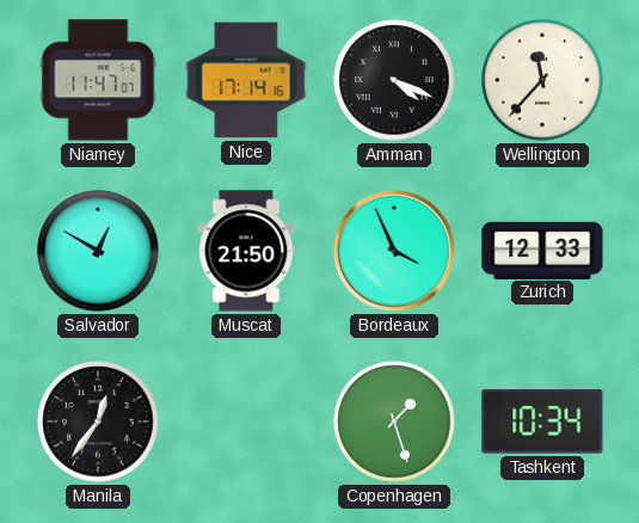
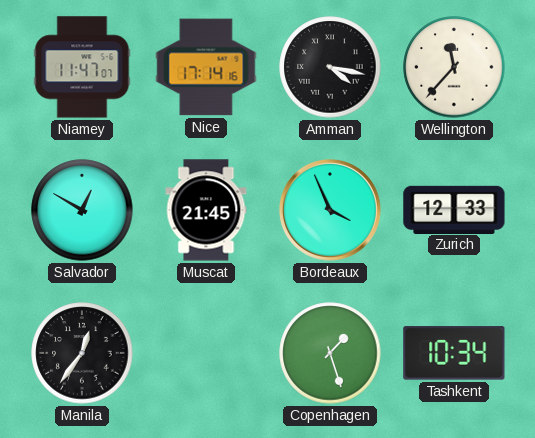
Amman: 4:19 -> 4:17
Muscat: 21:50 -> 21:45
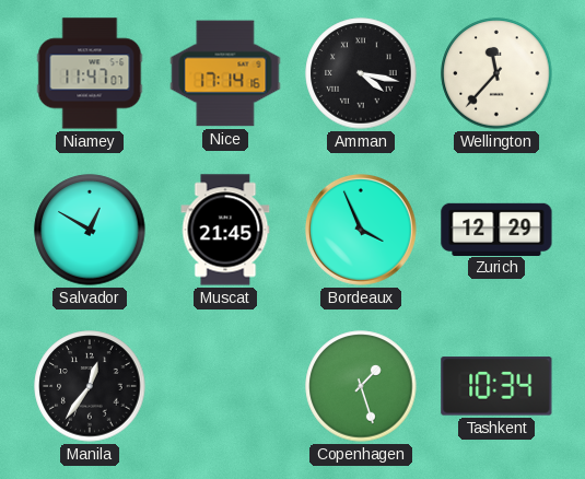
Zurich: 12:33 -> 12:29
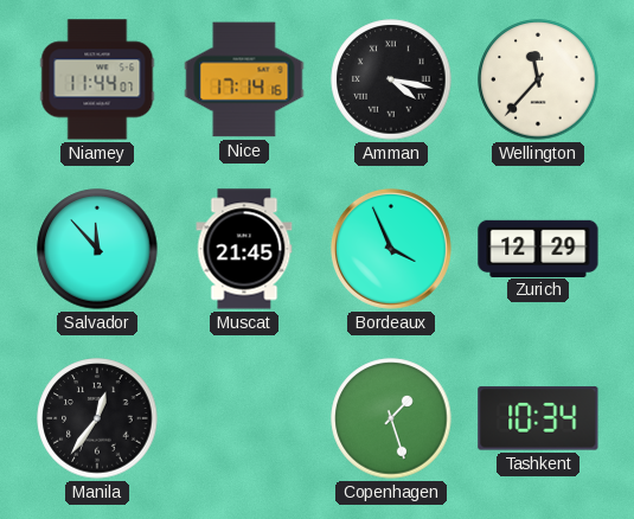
Niamey: 11:47 -> 11:44
Salvador: 12:50 -> 11:53
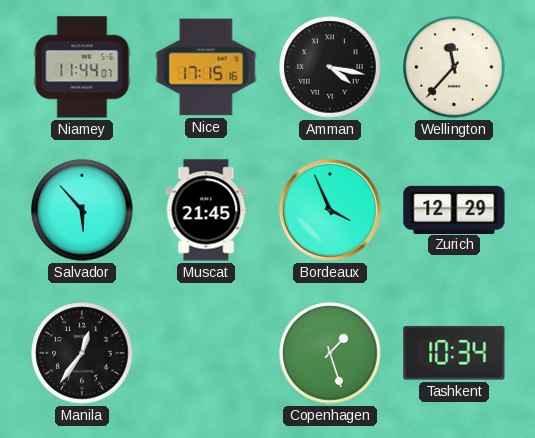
Nice: 17:14 -> 17:15
Salvador: 11:53 -> 5:53
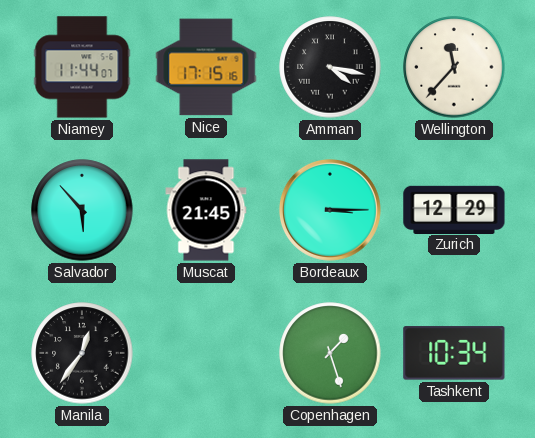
Bordeaux: 3:56 -> 3:15
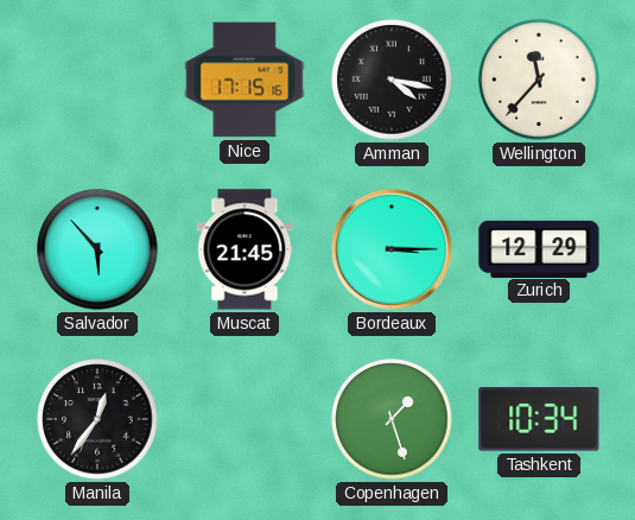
Niamey: 11:44 -> none
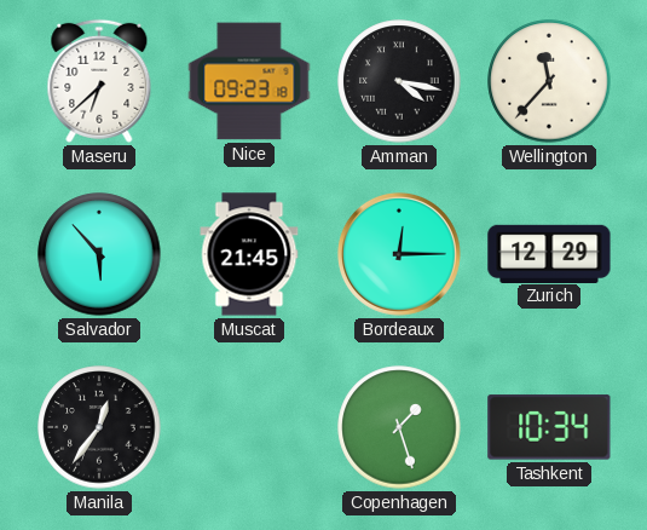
Maseru: none -> 6:38
Nice: 17:15 -> 09:23
Bordeaux: 3:15 -> 12:15
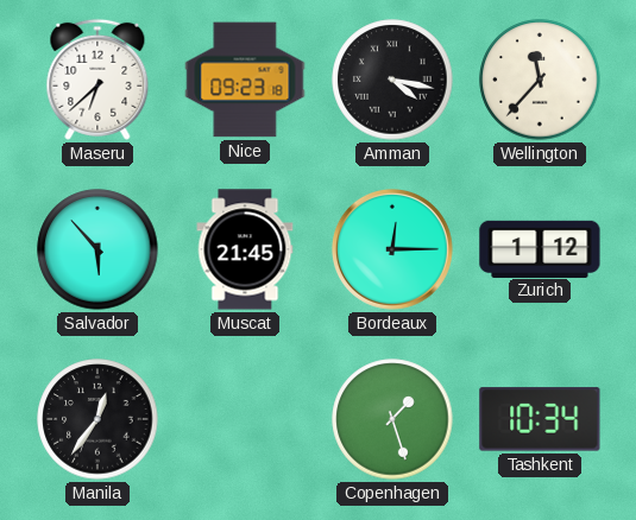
Zurich: 12:29 -> 1:12
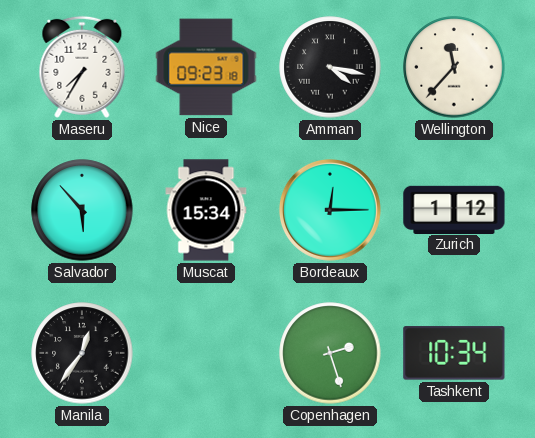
Maseru: 6:38 -> 7:35
Muscat: 21:45 -> 15:34
Copenhagen: 1:27 -> 2:27
